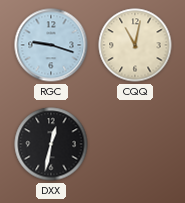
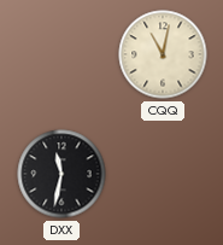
RGC: 9:18 -> none
DXX: 12:32 -> 11:32
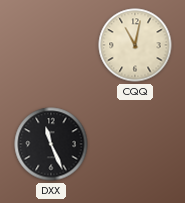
DXX: 11:32 -> 11:26
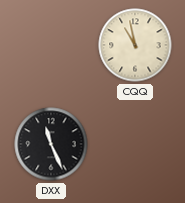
CQQ: 11:02 -> 10:58
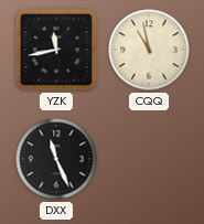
YZK: none -> 11:43
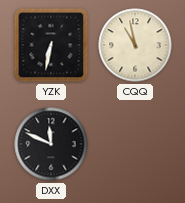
YZK: 11:43 -> 6:32
DXX: 11:26 -> 11:49
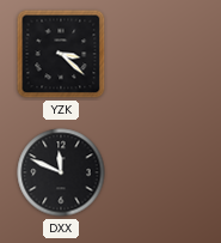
YZK: 6:32 -> 3:22
CQQ: 10:58 -> none
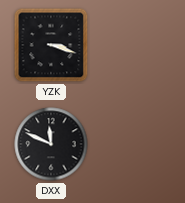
YZK: 3:22 -> 3:18
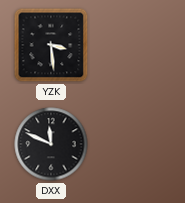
YZK: 3:18 -> 3:29
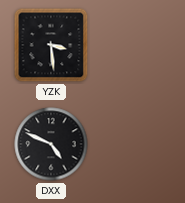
DXX: 11:49 -> 4:49
